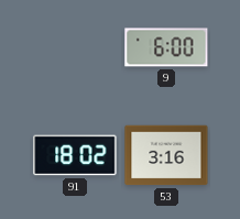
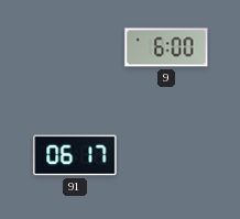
91: 18:02 -> 06:17
53: 3:16 -> none
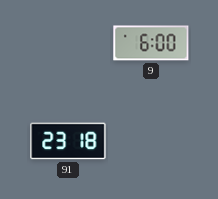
91: 06:17 -> 23:18
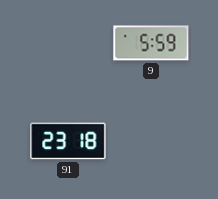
9: 6:00 -> 5:59
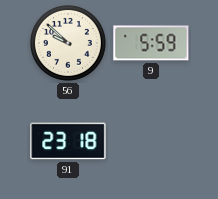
56: none -> 9:52
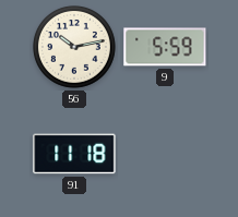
56: 9:52 -> 10:13
91: 23:18 -> 11:18
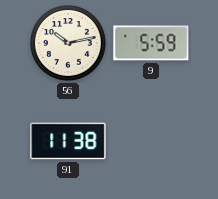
91: 11:18 -> 11:38
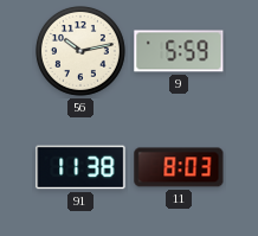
11: none -> 8:03
